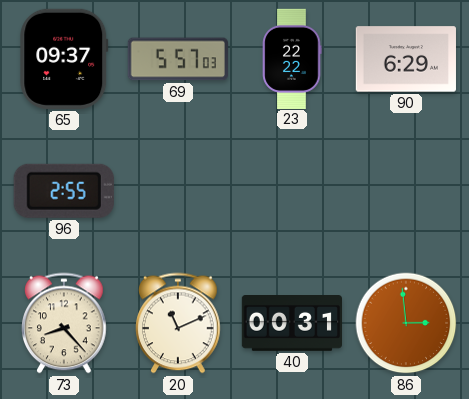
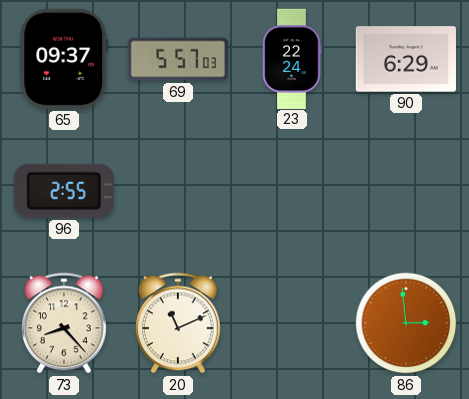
23: 22:22 -> 22:24
40: 00:31 -> none
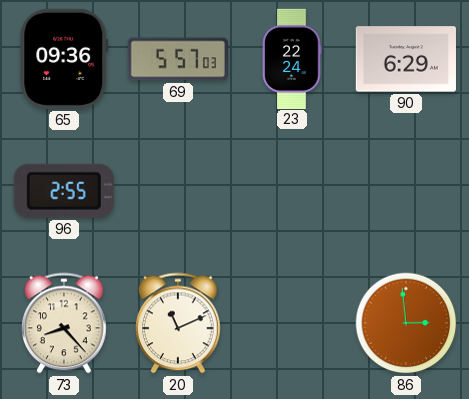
65: 09:37 -> 09:36
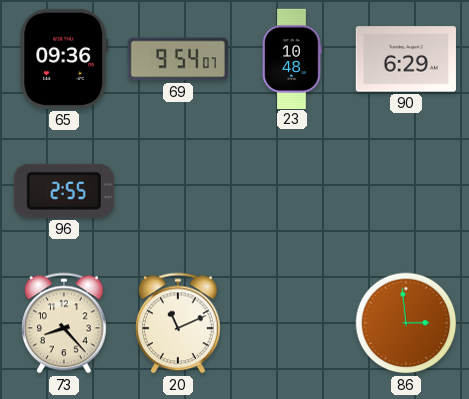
69: 5:57 -> 9:54
23: 22:24 -> 10:48
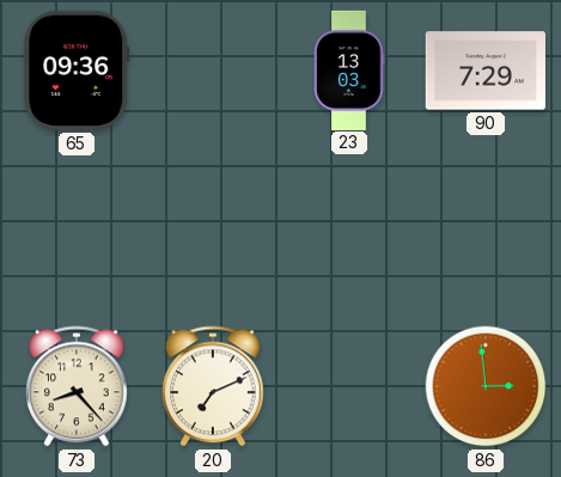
69: 9:54 -> none
23: 10:48 -> 13:03
90: 6:29 -> 7:29
96: 2:55 -> none
20: 11:11 -> 7:11
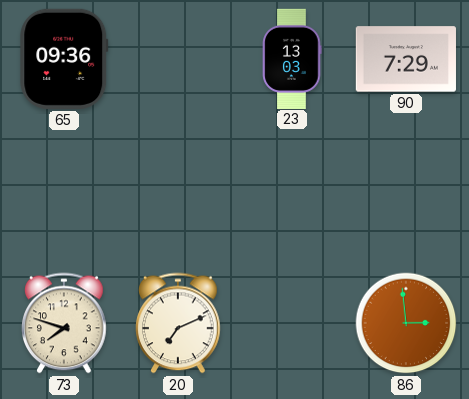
73: 8:23 -> 7:48
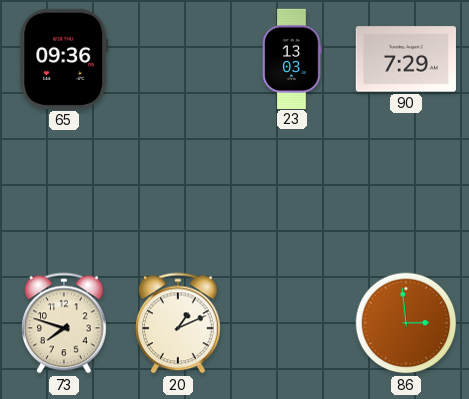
20: 7:11 -> 1:11
